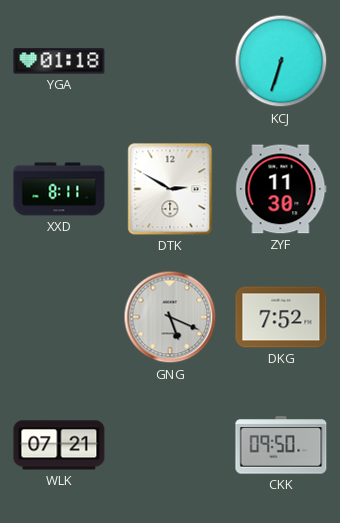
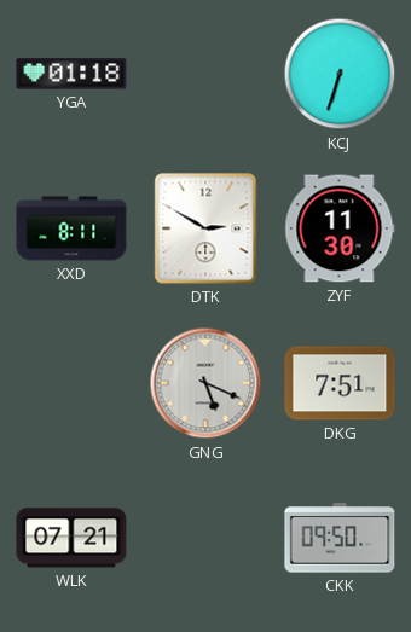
DKG: 7:52 -> 7:51
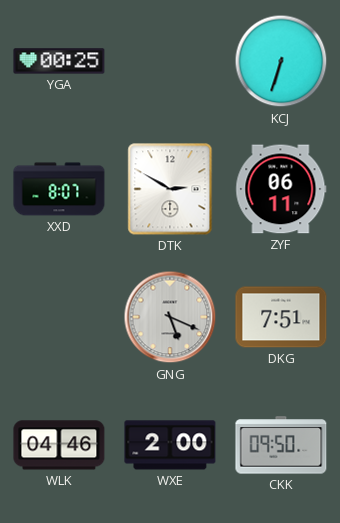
YGA: 01:18 -> 00:25
XXD: 8:11 -> 8:07
ZYF: 11:30 -> 06:11
WLK: 07:21 -> 04:46
WXE: none -> 2:00
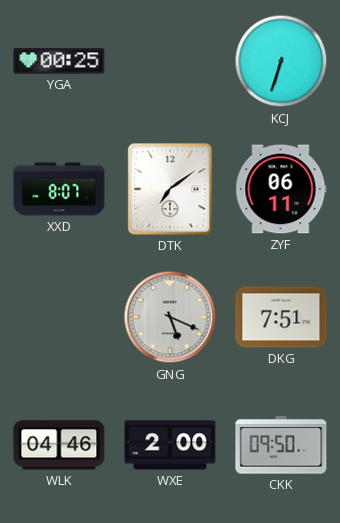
DTK: 2:50 -> 7:09
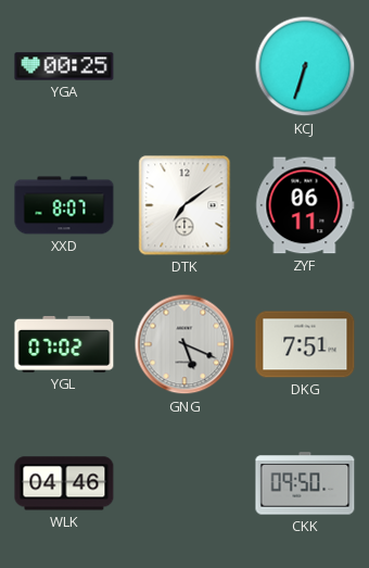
YGL: none -> 07:02
WXE: 2:00 -> none
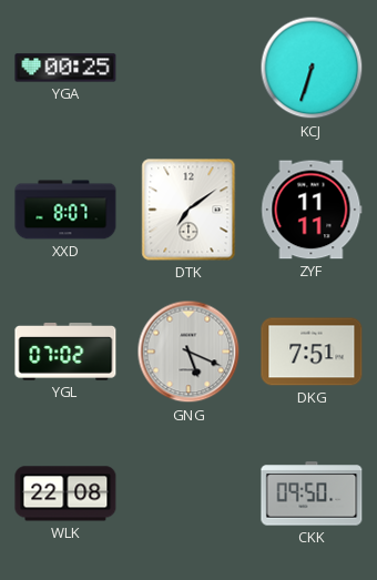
ZYF: 06:11 -> 11:11
WLK: 04:46 -> 22:08
